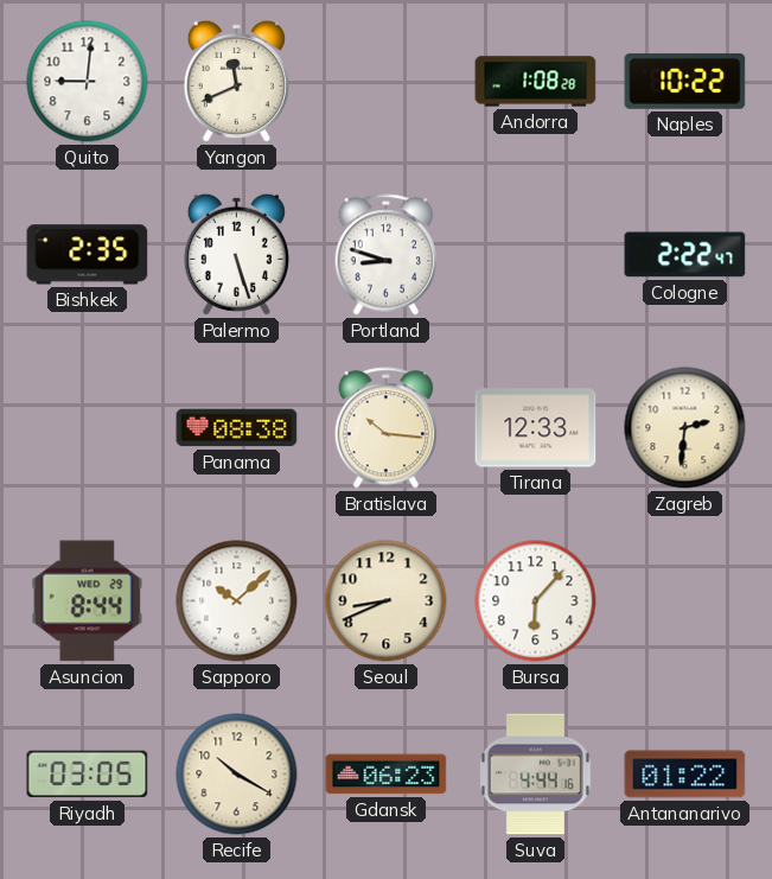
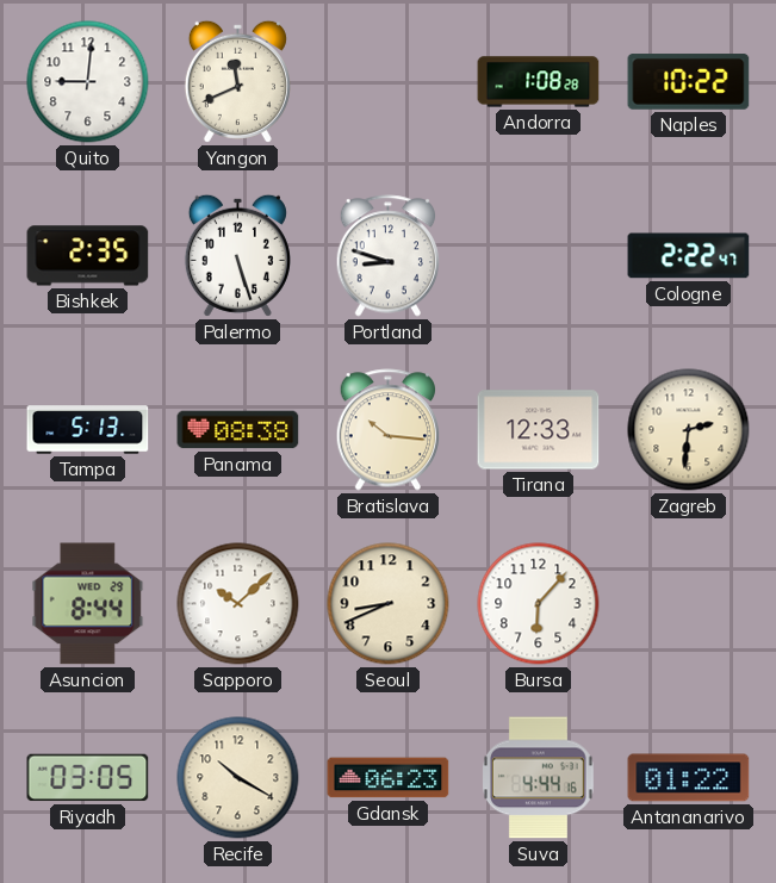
Tampa: none -> 5:13
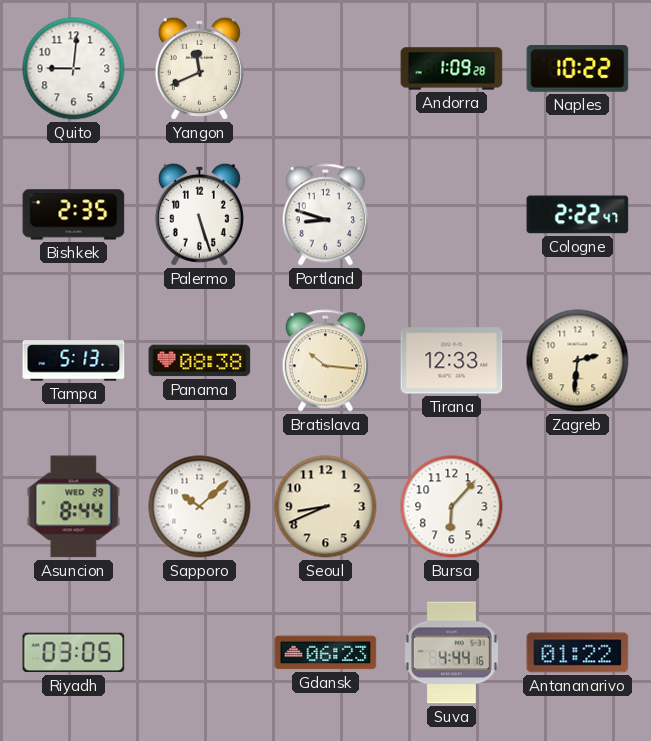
Andorra: 1:08 -> 1:09
Recife: 10:20 -> none
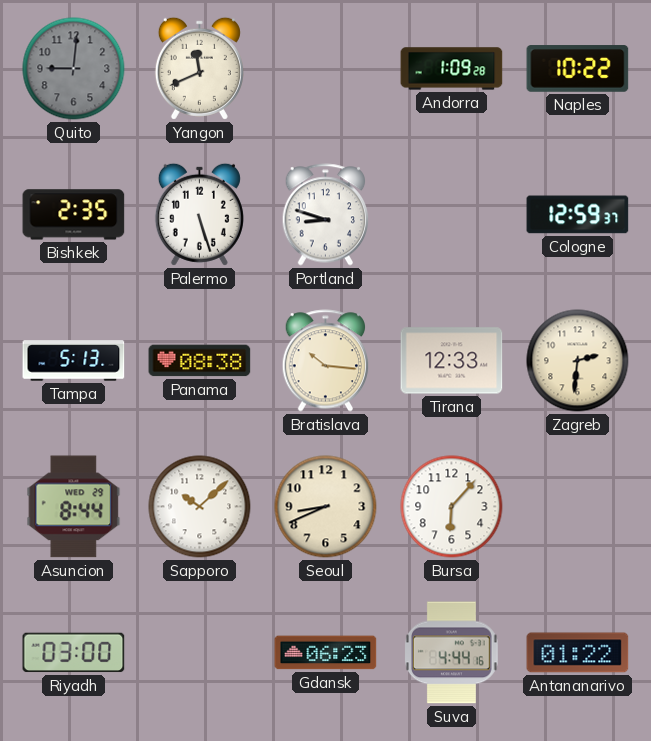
Quito dial: white -> grey
Cologne: 2:22 -> 12:59
Riyadh: 03:05 -> 03:00
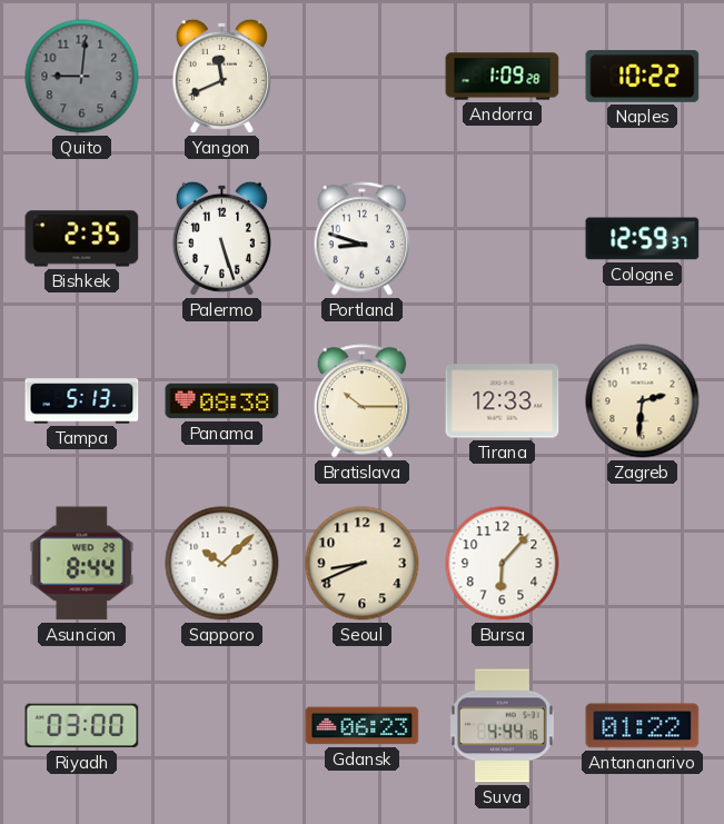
Bratislava: 10:16 -> 10:15
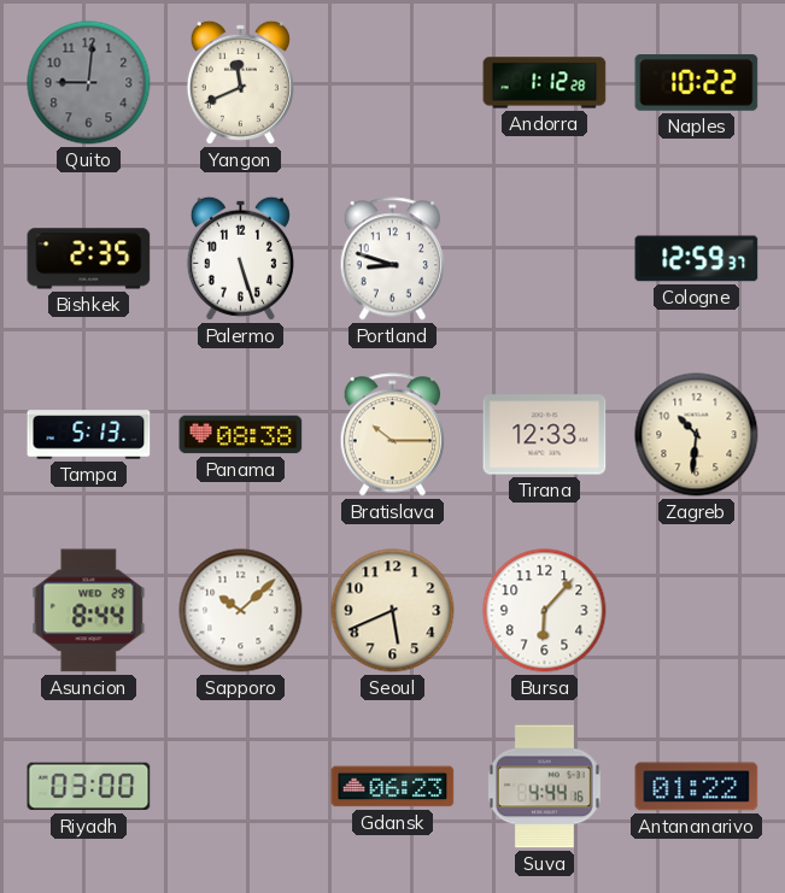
Andorra: 1:09 -> 1:12
Zagreb: 2:31 -> 10:31
Seoul: 8:41 -> 5:41
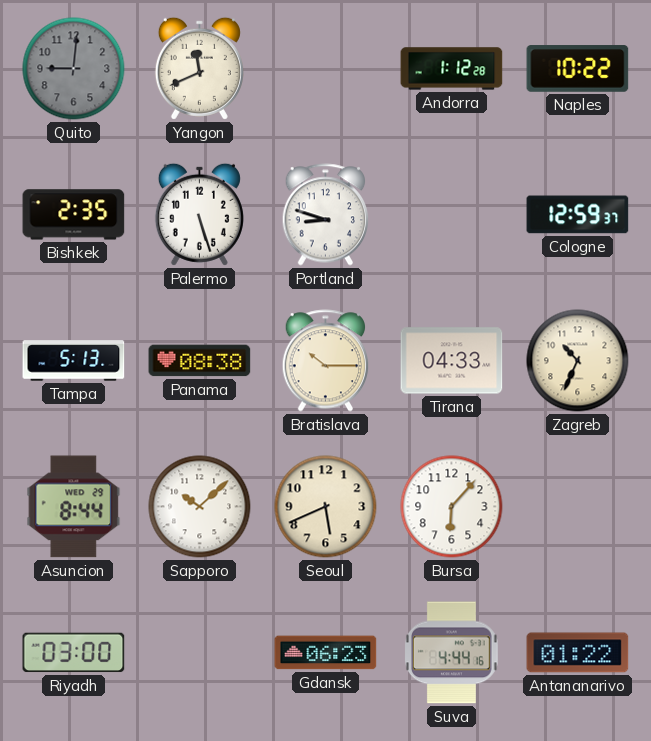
Tirana: 12:33 -> 04:33
Zagreb: 10:31 -> 10:34
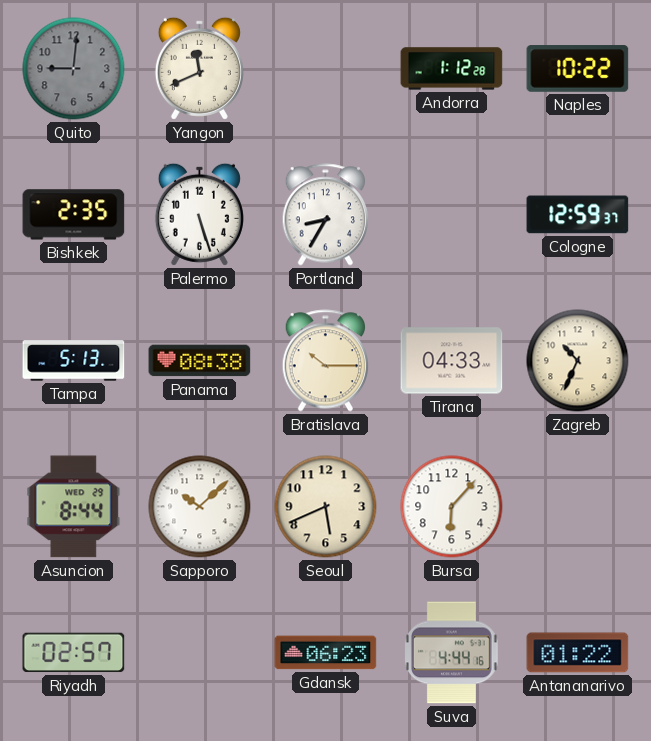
Portland: 8:48 -> 8:35
Riyadh: 03:00 -> 02:57
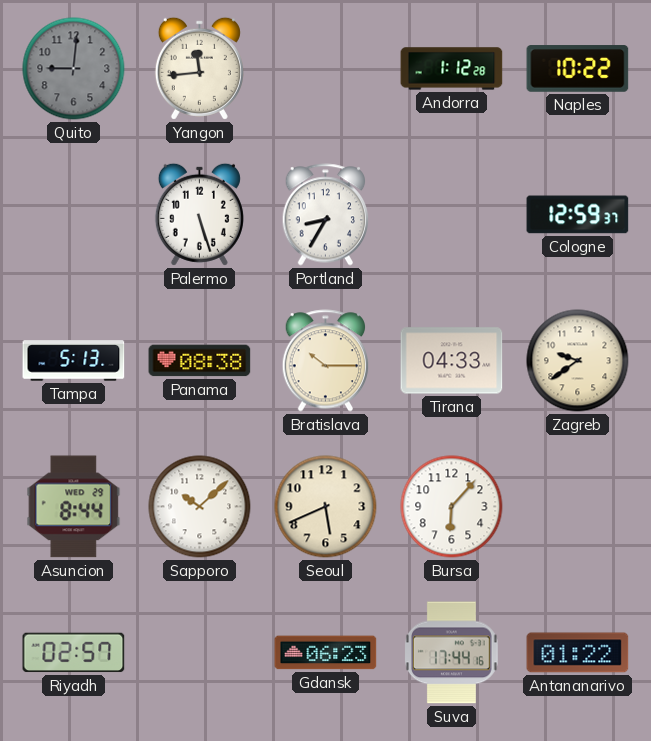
Yangon: 11:41 -> 11:44
Bishkek: 2:35 -> none
Zagreb: 10:34 -> 9:39
Suva: 4:44 -> 17:44
